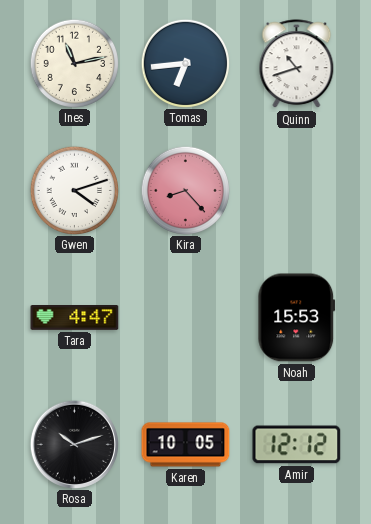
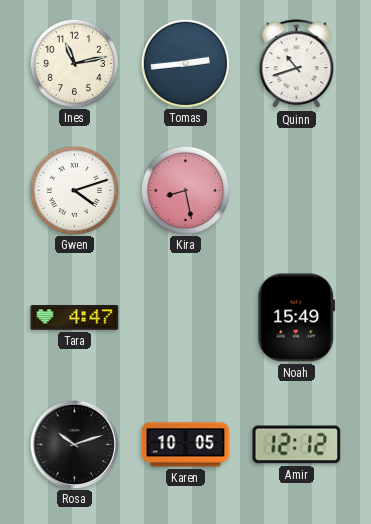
Tomas: 6:44 -> 2:44
Kira: 8:23 -> 8:28
Noah: 15:53 -> 15:49
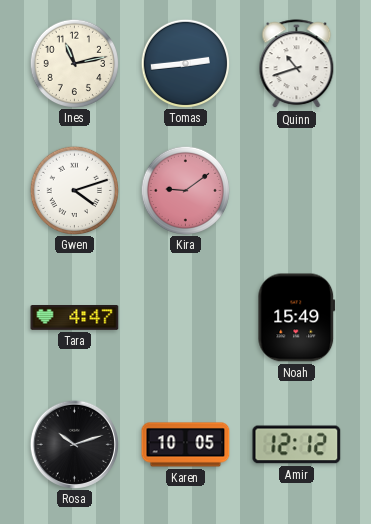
Kira: 8:28 -> 9:09
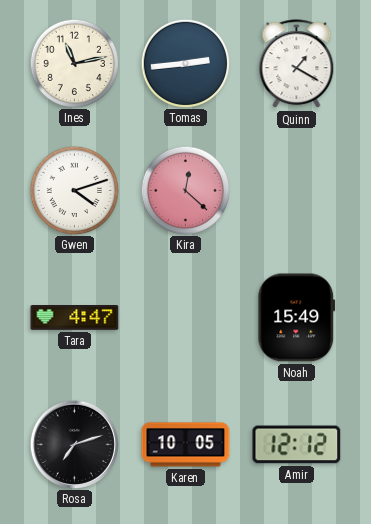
Quinn: 10:42 -> 1:20
Kira: 9:09 -> 12:22
Rosa: 10:12 -> 7:12
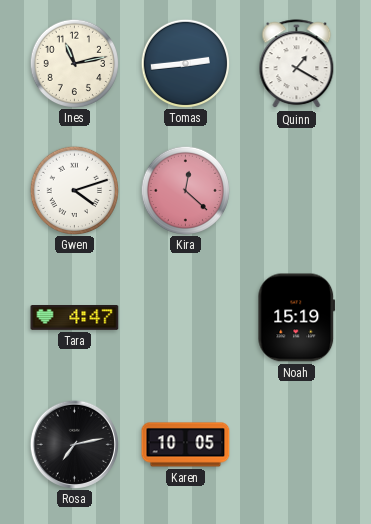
Noah: 15:49 -> 15:19
Rosa: 7:12 -> 7:13
Amir: 12:12 -> none
